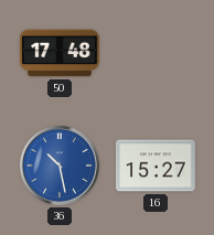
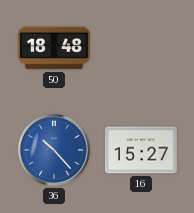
50: 17:48 -> 18:48
36: 10:28 -> 10:23
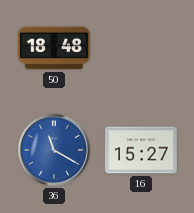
36: 10:23 -> 11:20
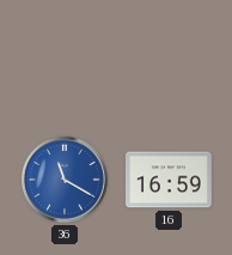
50: 18:48 -> none
16: 15:27 -> 16:59
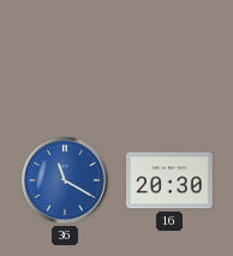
16: 16:59 -> 20:30
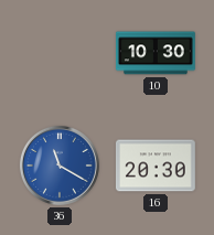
10: none -> 10:30
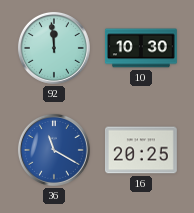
92: none -> 11:59
16: 20:30 -> 20:25
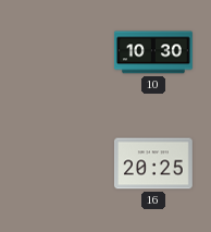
92: 11:59 -> none
36: 11:20 -> none
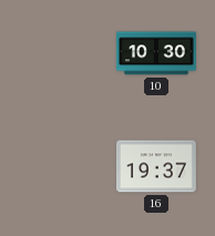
16: 20:25 -> 19:37
